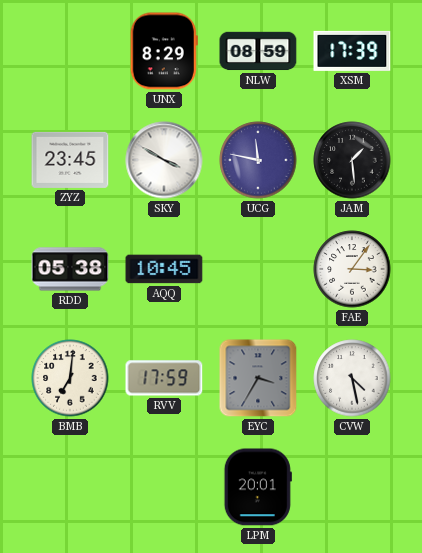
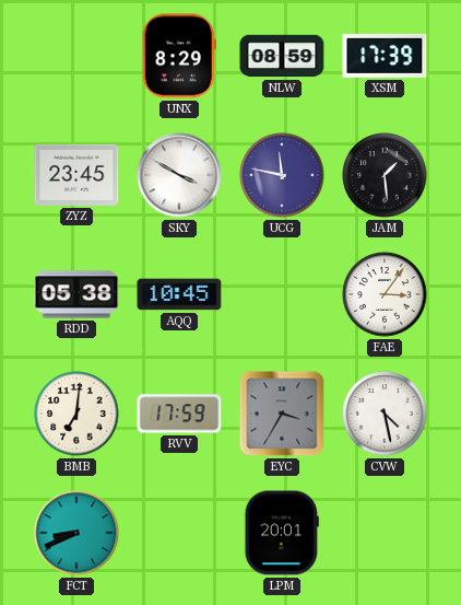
FCT: none -> 8:41
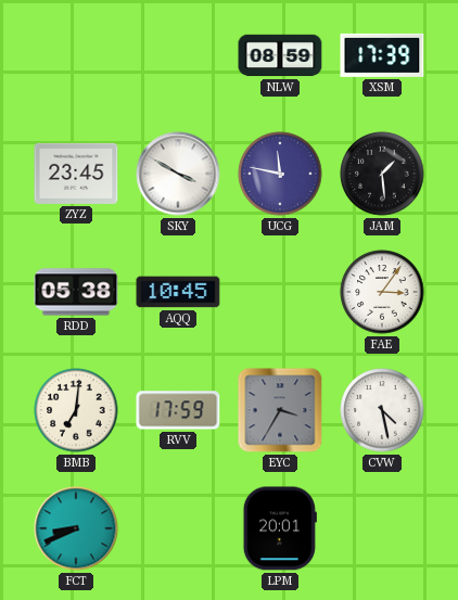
UNX: 8:29 -> none
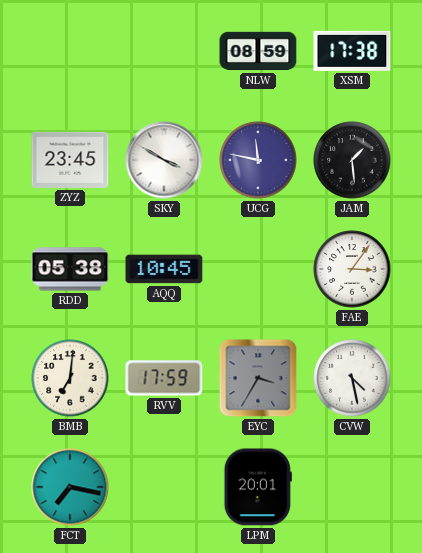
XSM: 17:39 -> 17:38
FCT: 8:41 -> 7:17
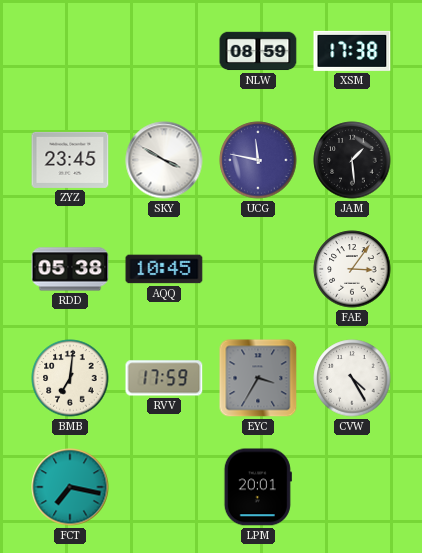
CVW: 4:28 -> 4:25
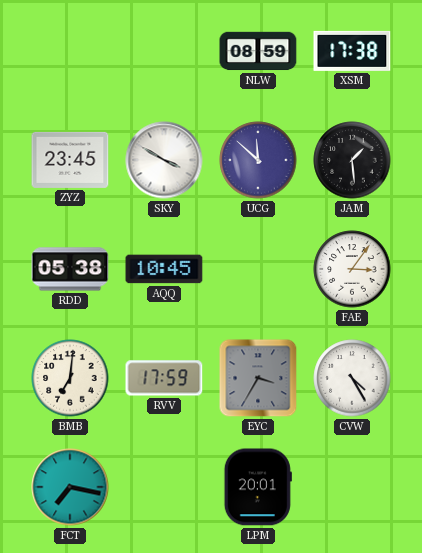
UCG: 11:47 -> 11:52
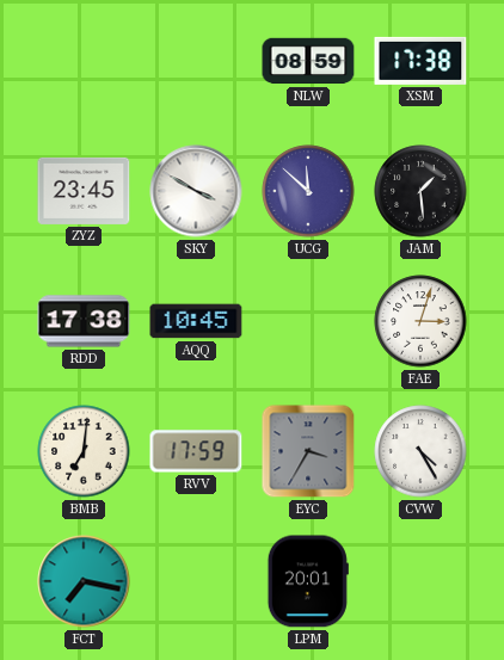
RDD: 05:38 -> 17:38
FAE: 3:06 -> 3:03
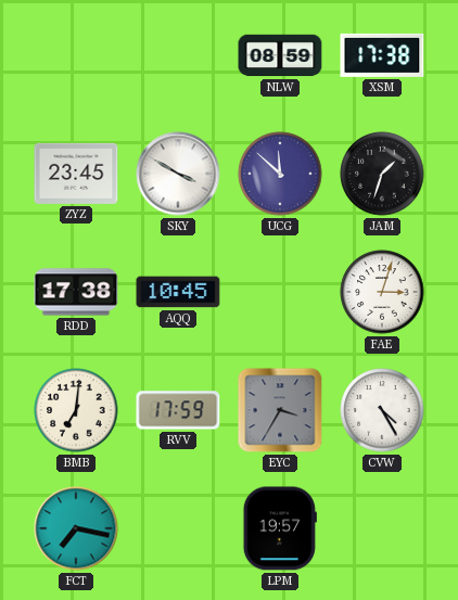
JAM: 1:29 -> 1:33
LPM: 20:01 -> 19:57
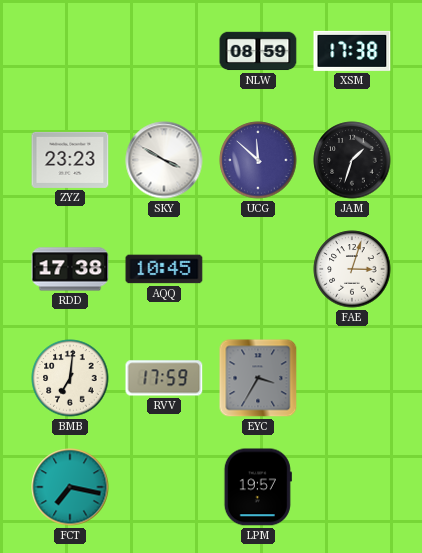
ZYZ: 23:45 -> 23:23
CVW: 4:25 -> none
